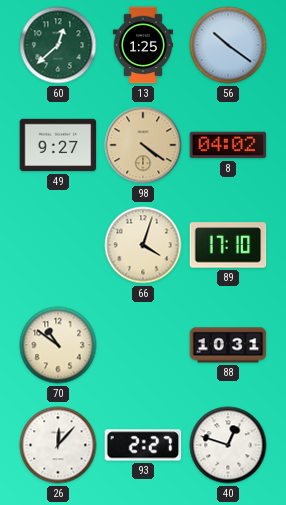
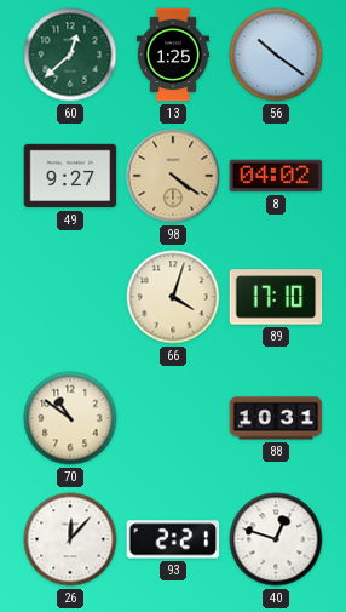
93: 2:27 -> 2:21
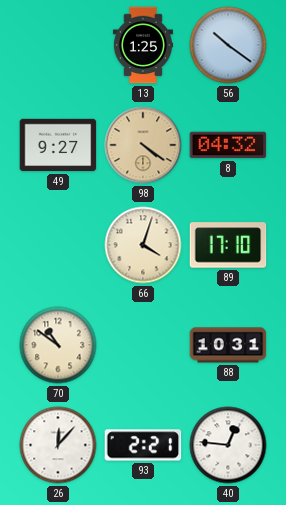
60: 12:38 -> none
8: 04:02 -> 04:32
40: 12:48 -> 12:46
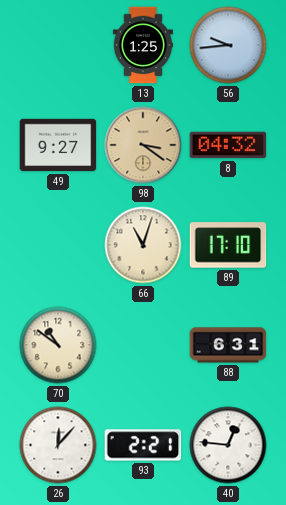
56: 10:21 -> 9:44
98: 4:21 -> 3:21
66: 4:03 -> 11:03
88: 10:31 -> 6:31
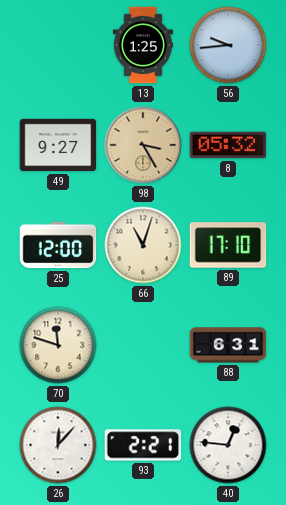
98: 3:21 -> 3:25
8: 04:32 -> 05:32
25: none -> 12:00
70: 10:51 -> 11:48
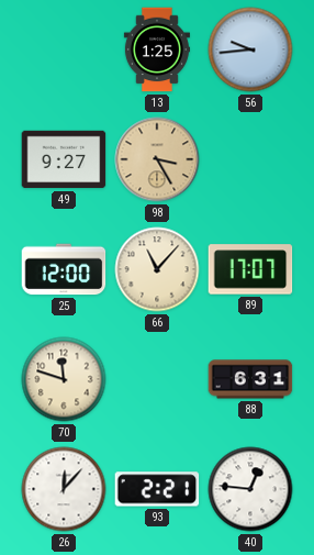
8: 05:32 -> none
66: 11:03 -> 11:07
89: 17:10 -> 17:07
